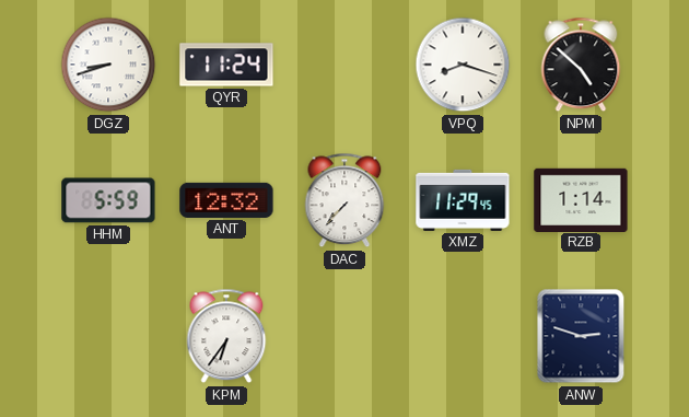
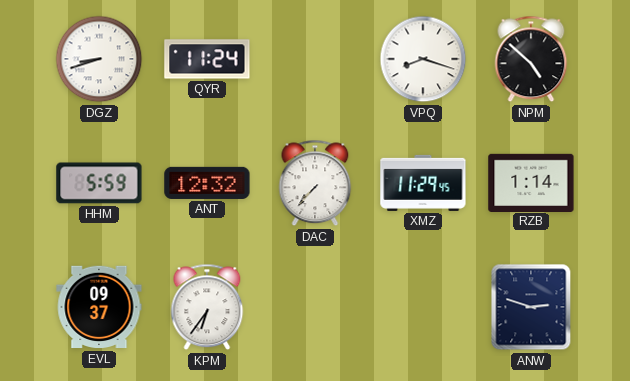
EVL: none -> 09:37
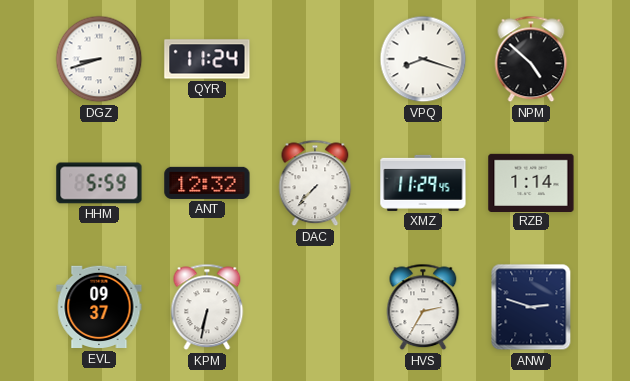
KPM: 6:36 -> 6:32
HVS: none -> 2:35
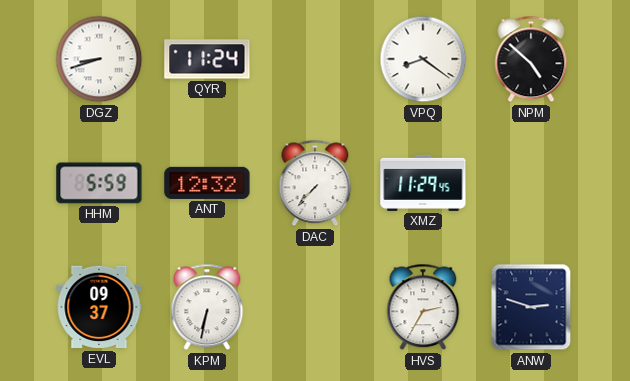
VPQ: 8:18 -> 8:21
RZB: 1:14 -> none
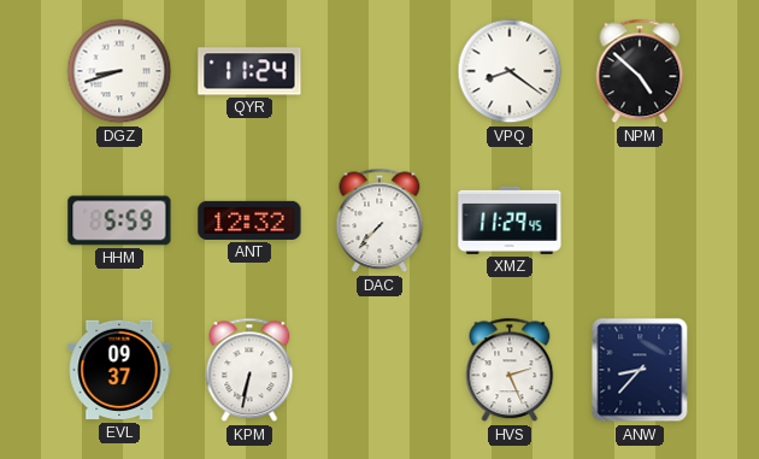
HVS: 2:35 -> 2:26
ANW: 2:48 -> 8:37
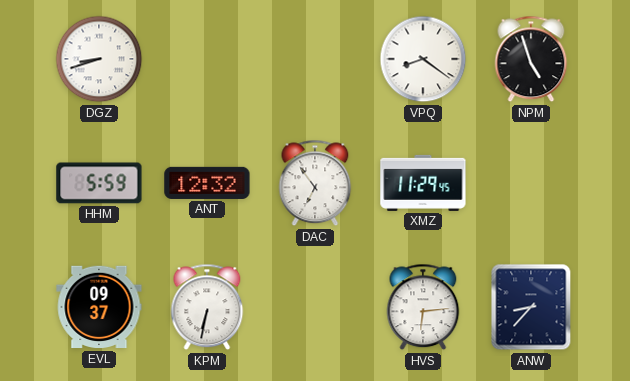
QYR: 11:24 -> none
NPM: 4:52 -> 4:57
DAC: 7:37 -> 6:54
HVS: 2:26 -> 6:14
